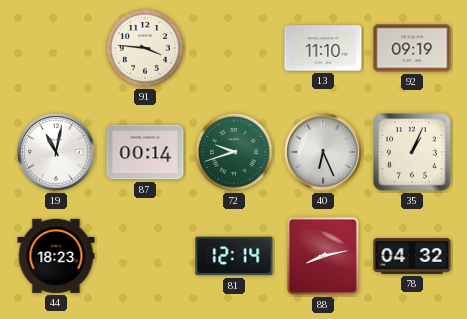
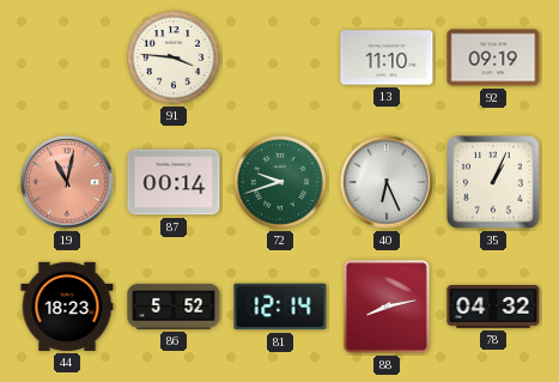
19 dial: white -> salmon
86: none -> 5:52
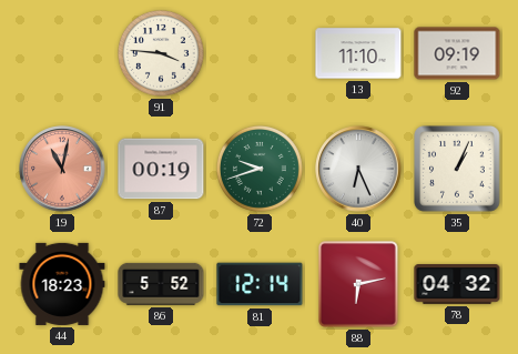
87: 00:14 -> 00:19
88: 8:13 -> 6:13
